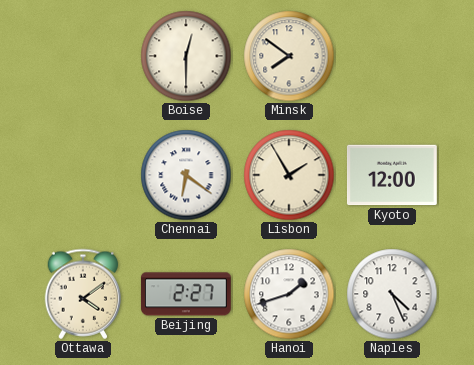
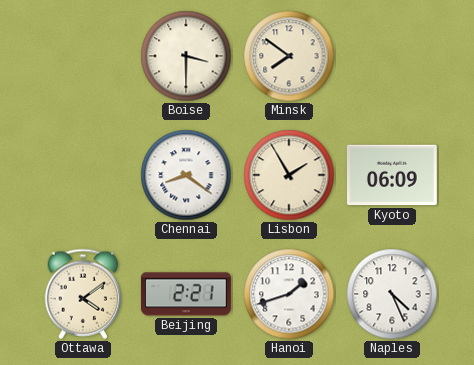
Boise: 12:30 -> 3:30
Chennai: 6:21 -> 8:21
Kyoto: 12:00 -> 06:09
Beijing: 2:27 -> 2:21
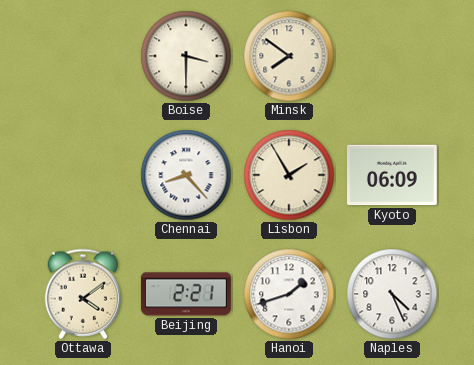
Chennai: 8:21 -> 8:23
